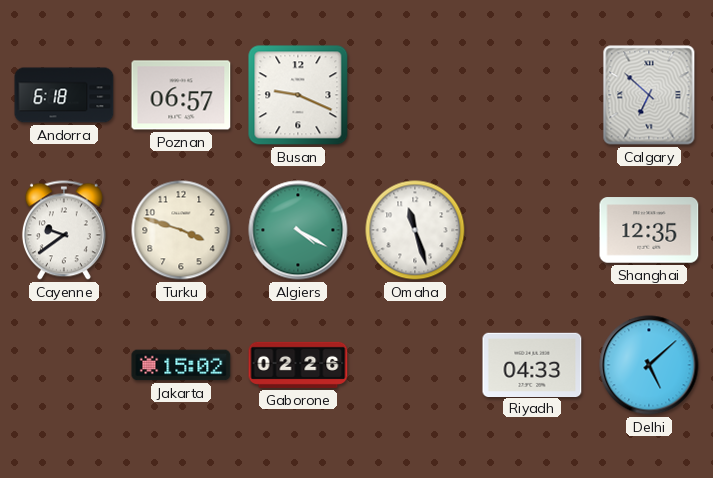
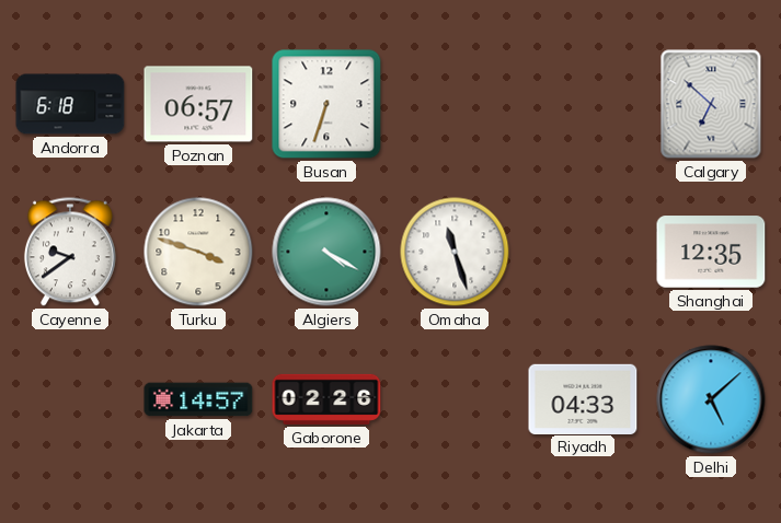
Busan: 9:19 -> 6:33
Jakarta: 15:02 -> 14:57
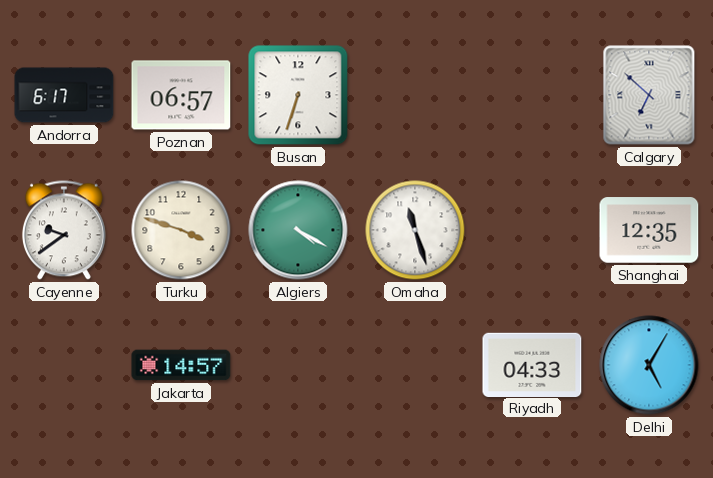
Andorra: 6:18 -> 6:17
Gaborone: 02:26 -> none
Delhi: 5:08 -> 5:05
